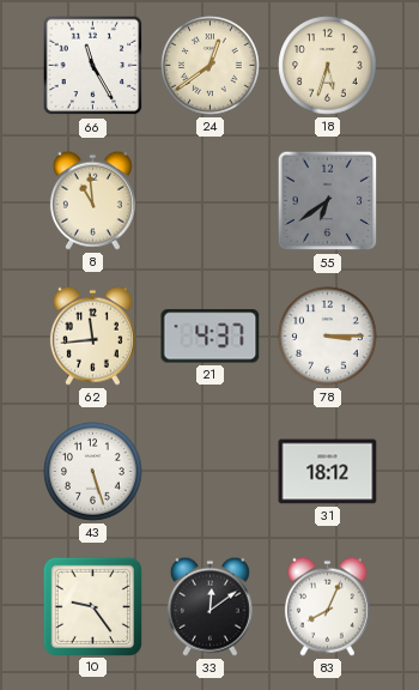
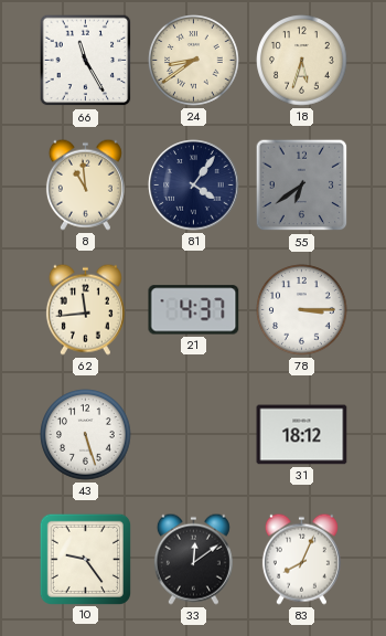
24: 12:39 -> 8:39
81: none -> 4:06
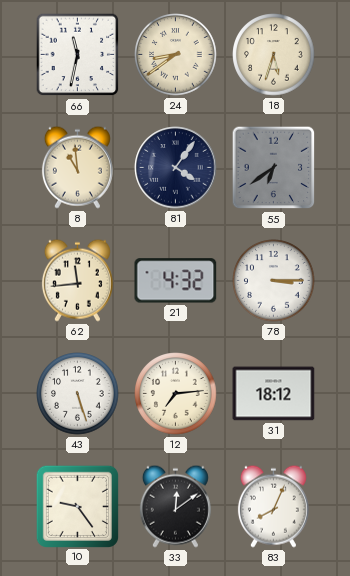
66: 11:25 -> 11:32
21: 4:37 -> 4:32
12: none -> 7:14
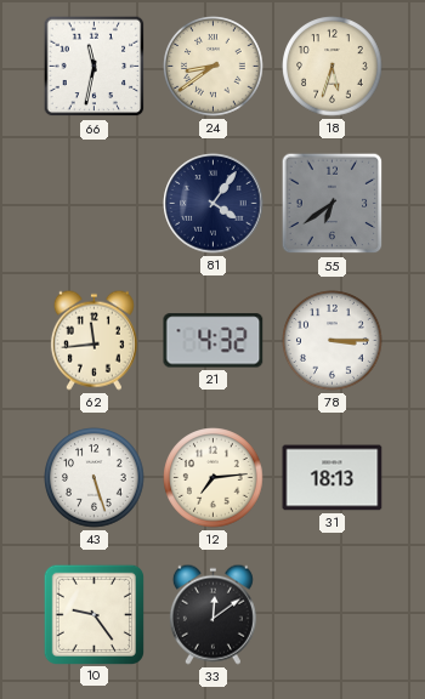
8: 10:59 -> none
31: 18:12 -> 18:13
83: 8:04 -> none
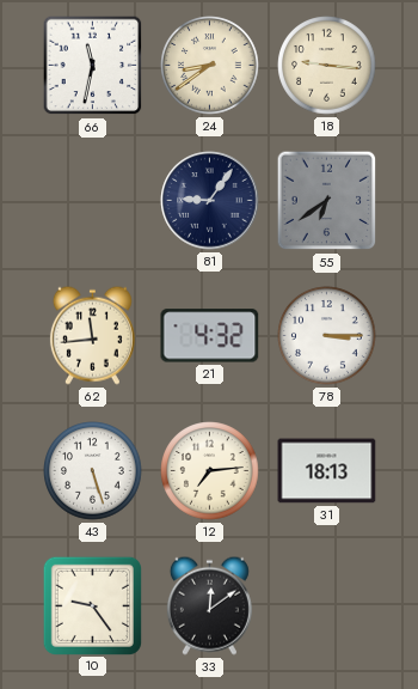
18: 5:33 -> 9:16
81: 4:06 -> 9:06
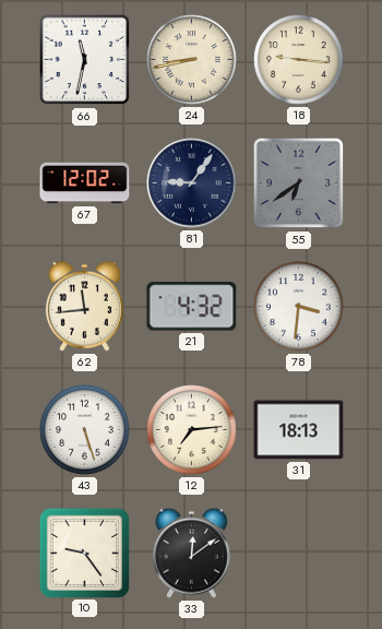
24: 8:39 -> 8:43
67: none -> 12:02
78: 3:15 -> 3:31
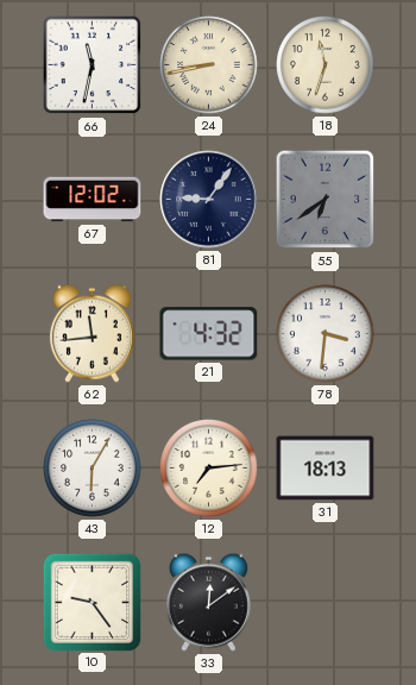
18: 9:16 -> 11:33
43: 5:27 -> 6:05
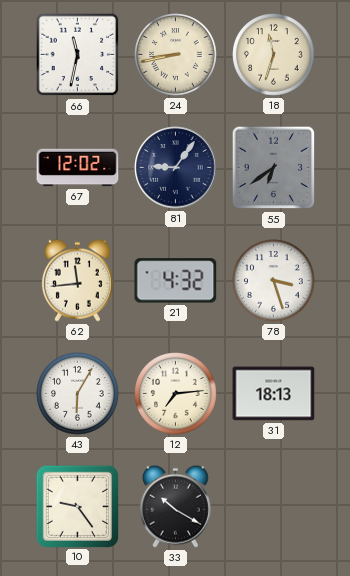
78: 3:31 -> 3:27
33: 12:09 -> 10:20
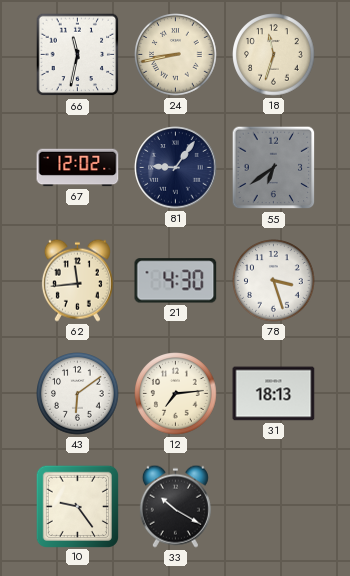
21: 4:32 -> 4:30
43: 6:05 -> 6:09
